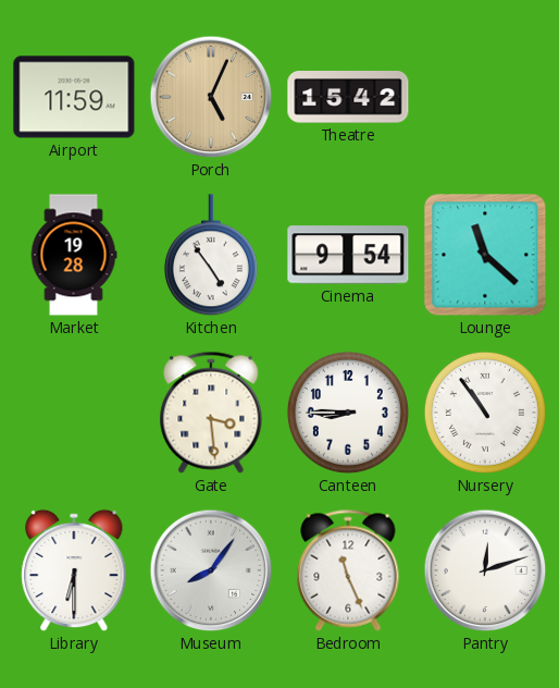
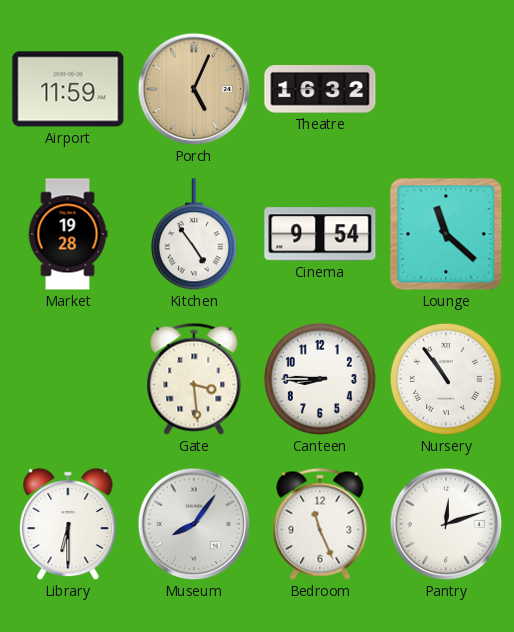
Theatre: 15:42 -> 16:32
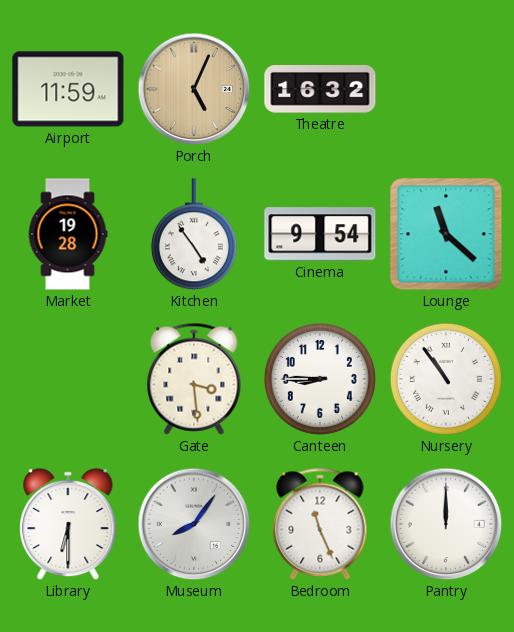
Pantry: 12:12 -> 12:00
